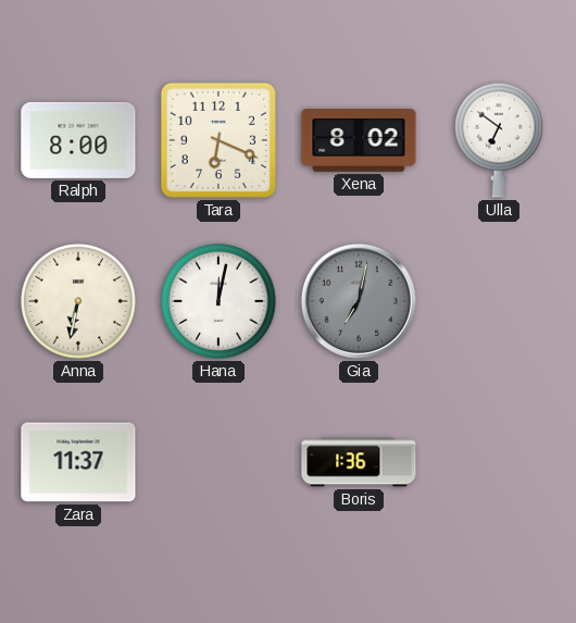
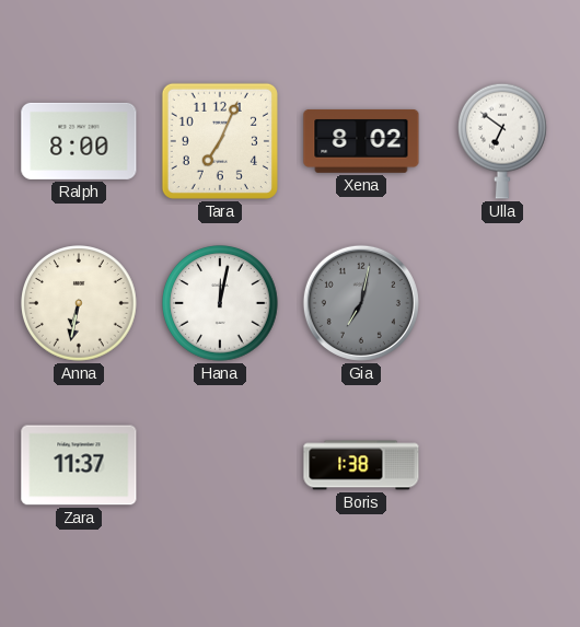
Tara: 6:19 -> 7:04
Boris: 1:36 -> 1:38
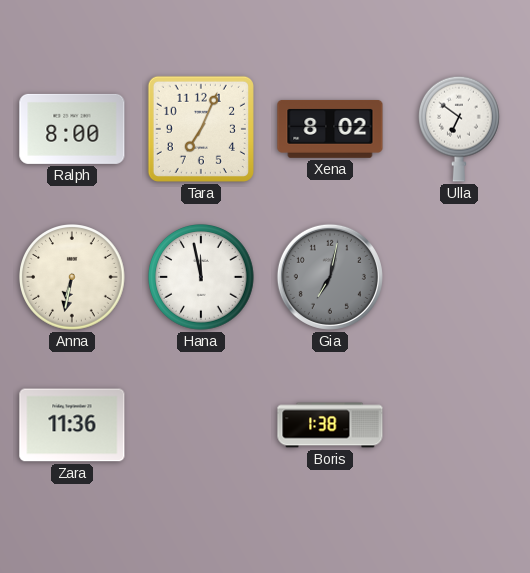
Hana: 12:02 -> 11:58
Zara: 11:37 -> 11:36
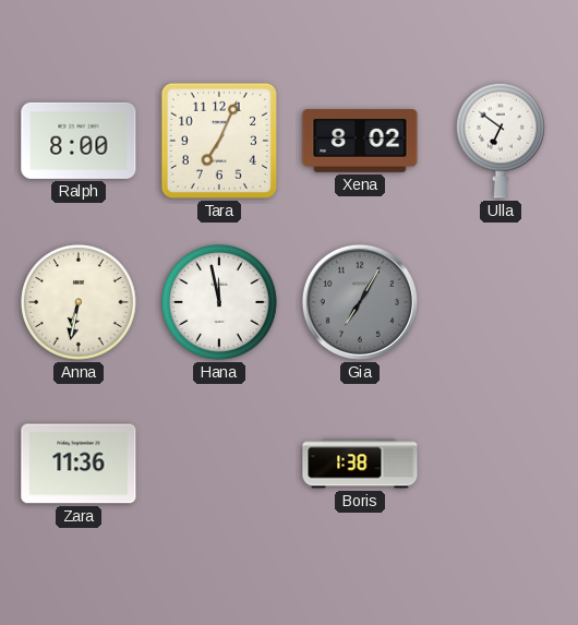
Gia: 7:02 -> 7:05
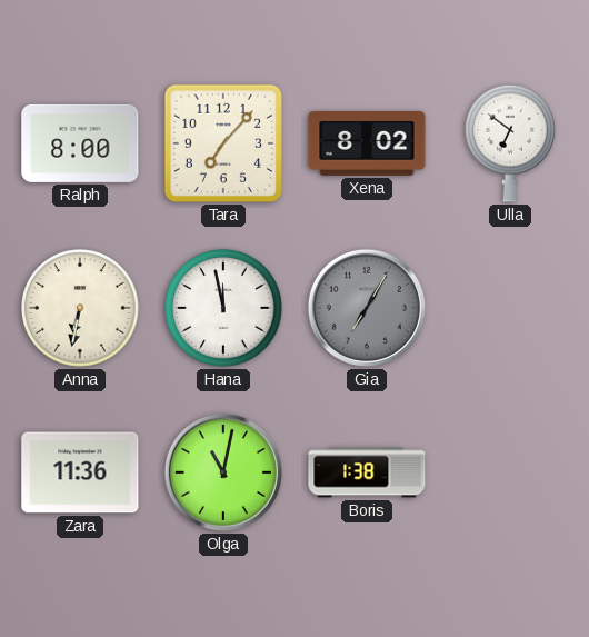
Tara: 7:04 -> 7:07
Olga: none -> 11:02
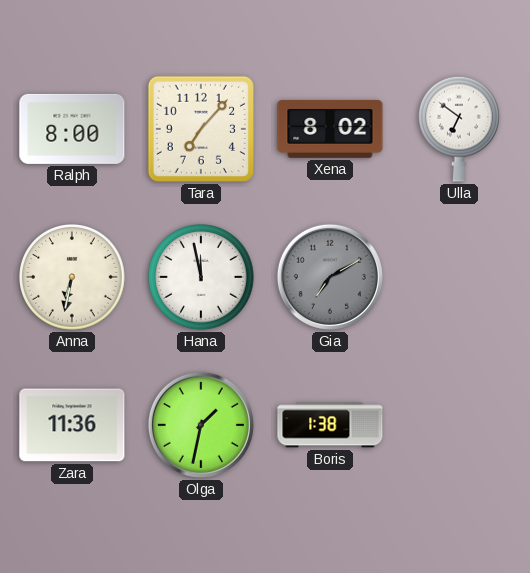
Gia: 7:05 -> 7:10
Olga: 11:02 -> 1:32
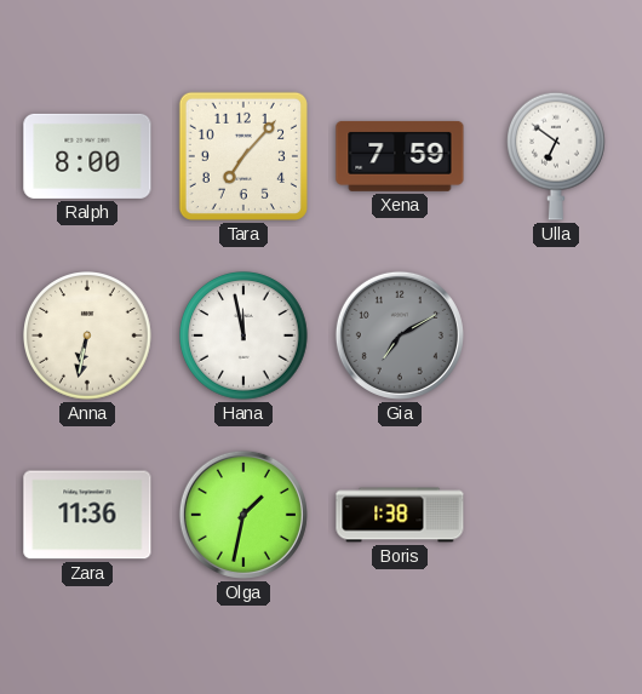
Xena: 8:02 -> 7:59
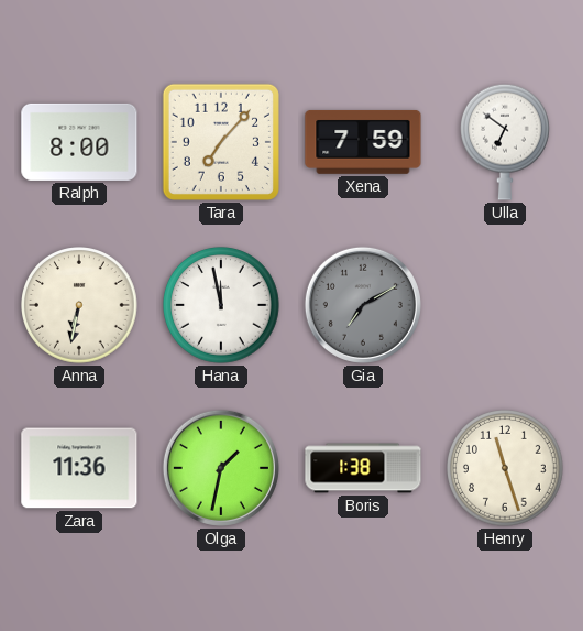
Henry: none -> 11:27
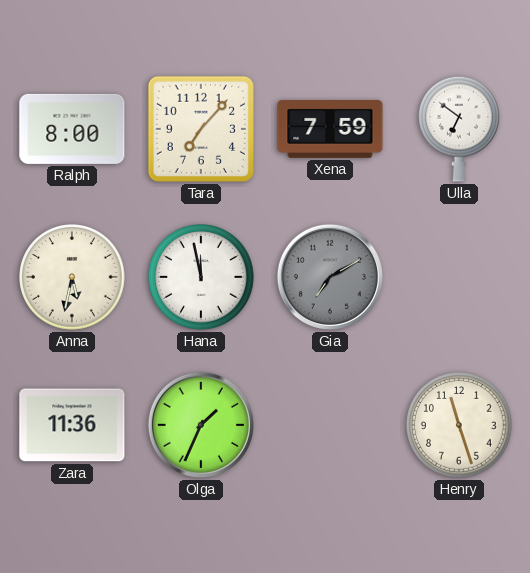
Anna: 6:32 -> 5:32
Olga: 1:32 -> 1:34
Boris: 1:38 -> none
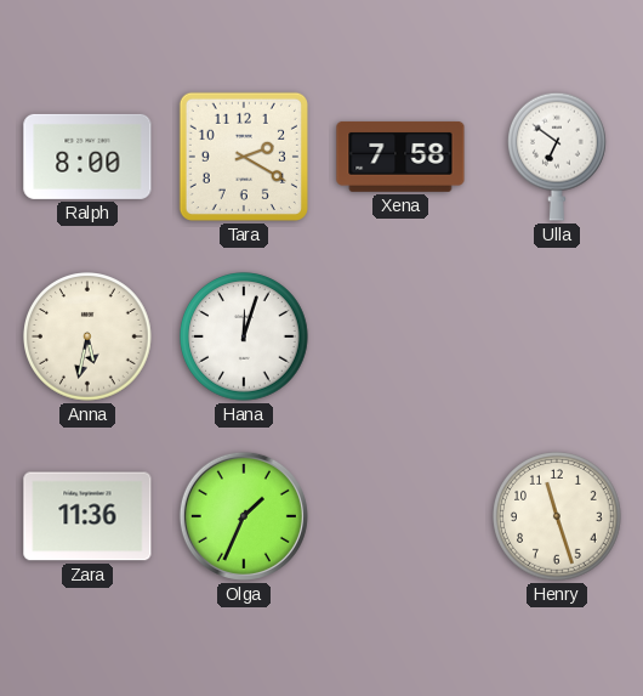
Tara: 7:07 -> 2:20
Xena: 7:59 -> 7:58
Hana: 11:58 -> 12:03
Gia: 7:10 -> none
